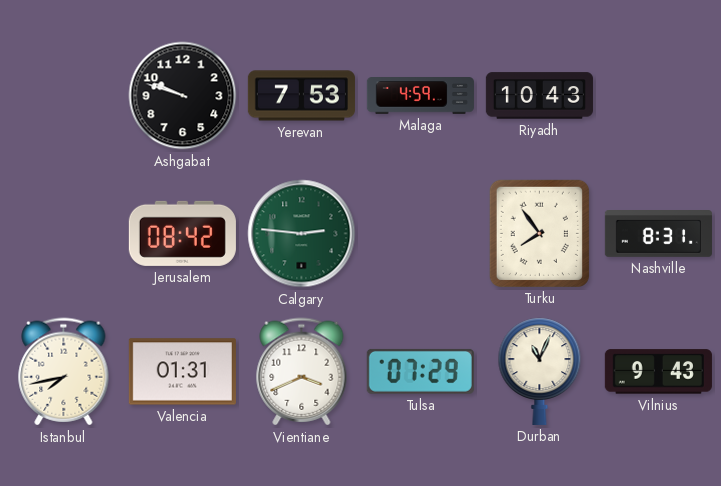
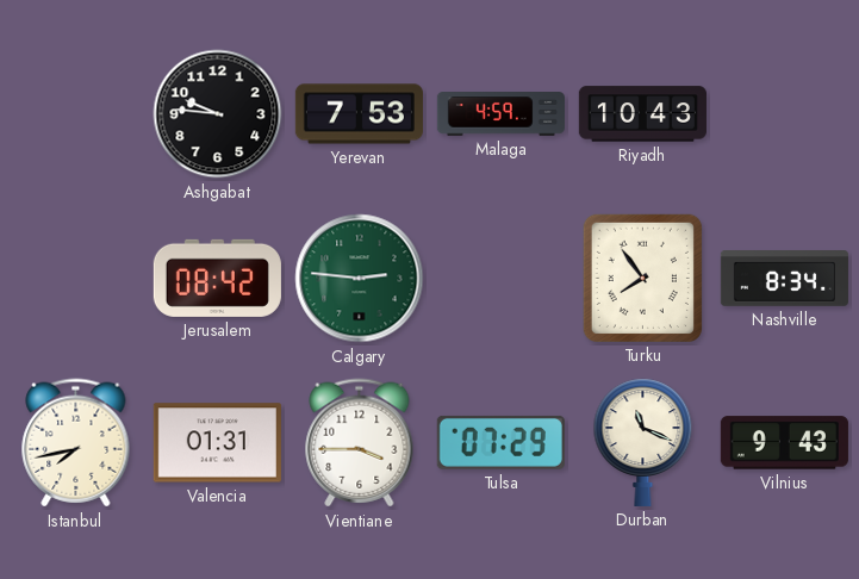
Ashgabat: 9:48 -> 9:46
Nashville: 8:31 -> 8:34
Vientiane: 3:41 -> 3:45
Durban: 11:04 -> 11:19
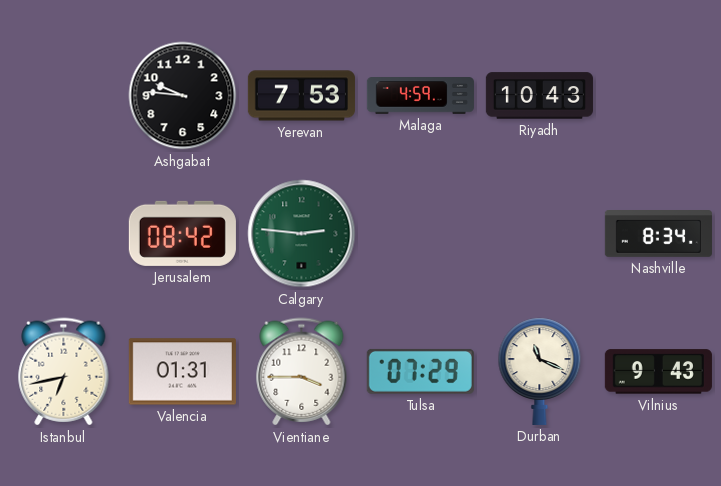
Turku: 7:54 -> none
Istanbul: 7:43 -> 6:43
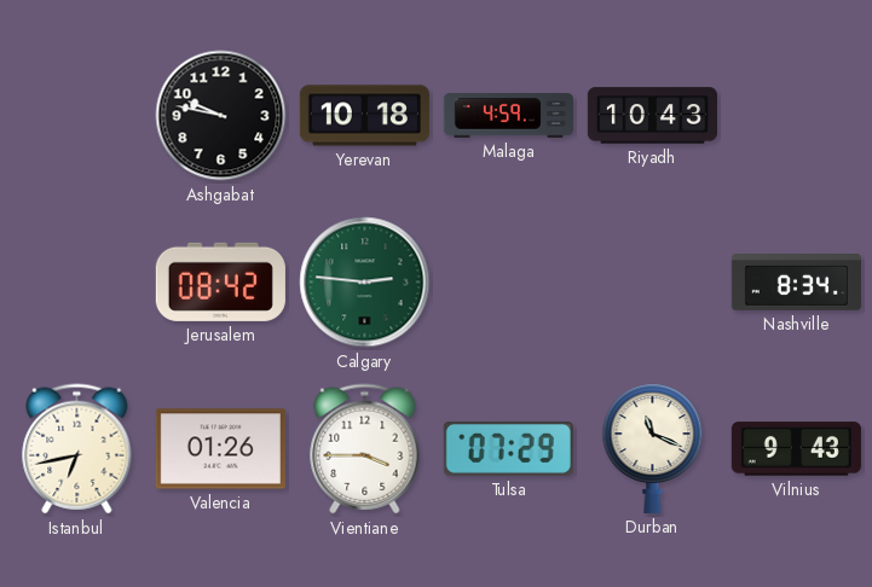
Ashgabat: 9:46 -> 9:47
Yerevan: 7:53 -> 10:18
Valencia: 01:31 -> 01:26
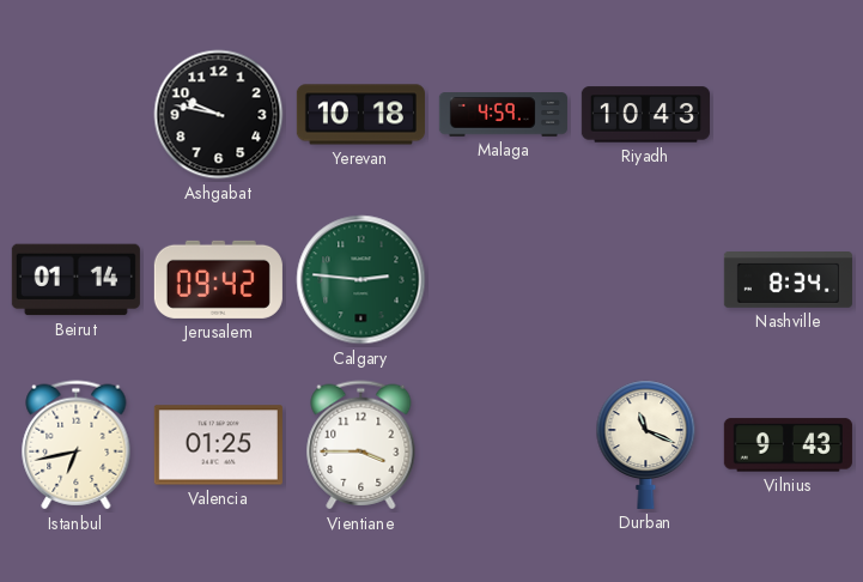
Beirut: none -> 01:14
Jerusalem: 08:42 -> 09:42
Valencia: 01:26 -> 01:25
Tulsa: 07:29 -> none
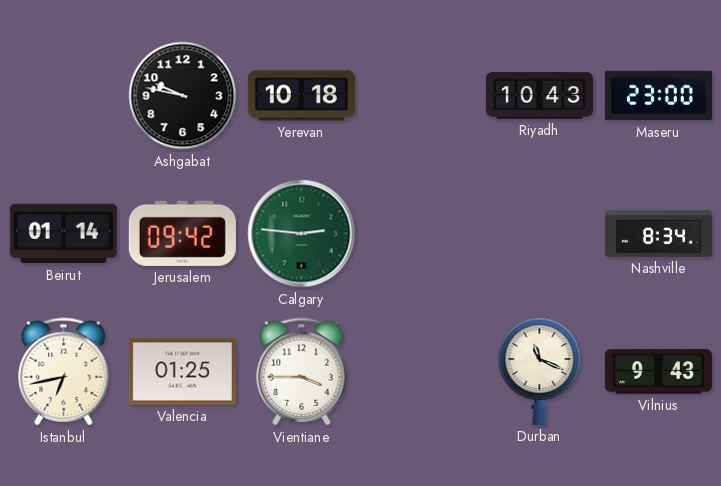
Malaga: 4:59 -> none
Maseru: none -> 23:00
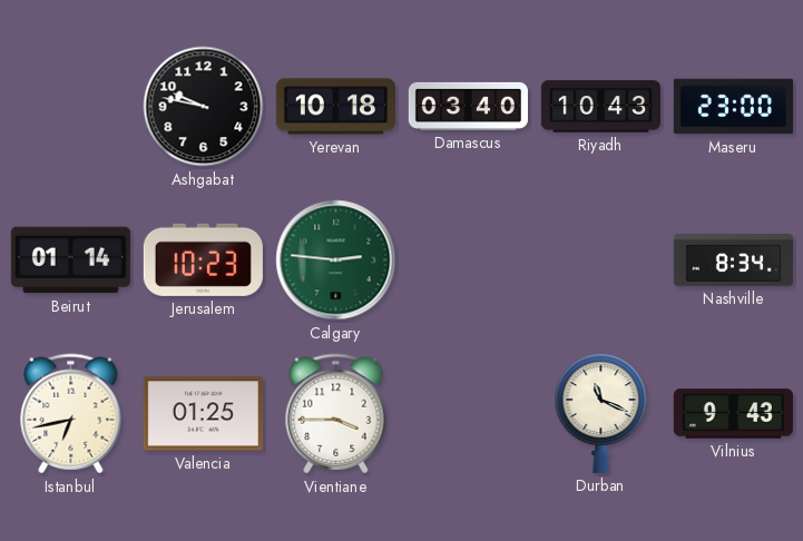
Damascus: none -> 03:40
Jerusalem: 09:42 -> 10:23
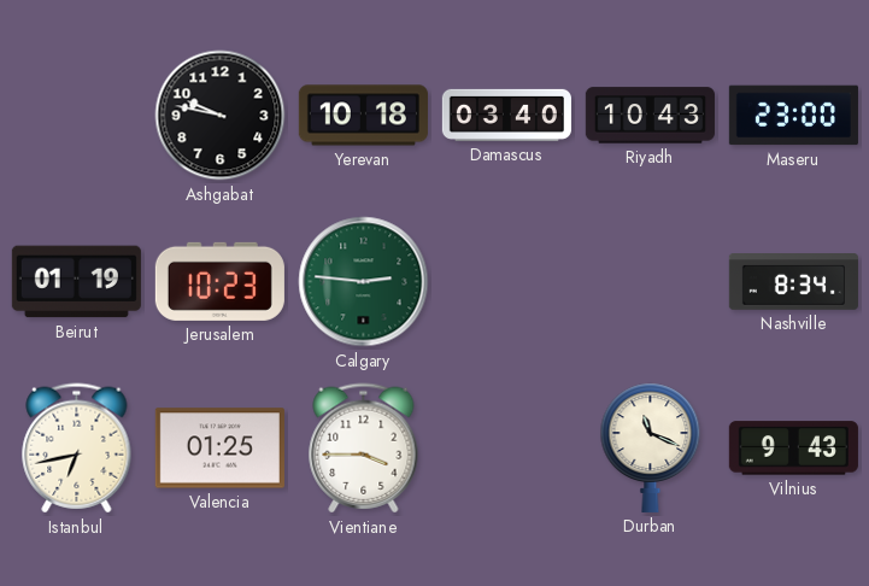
Beirut: 01:14 -> 01:19
